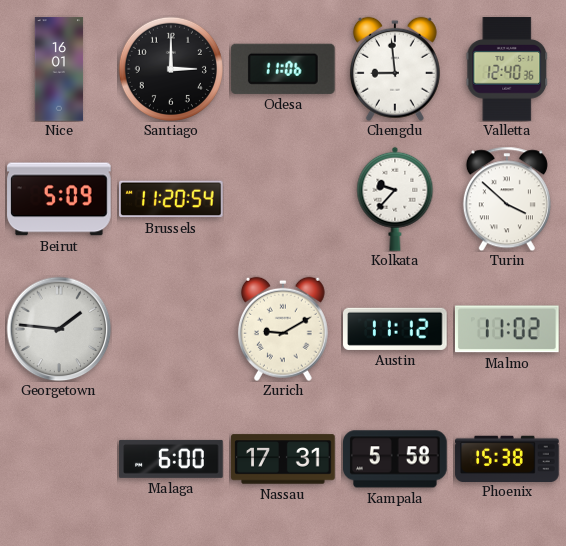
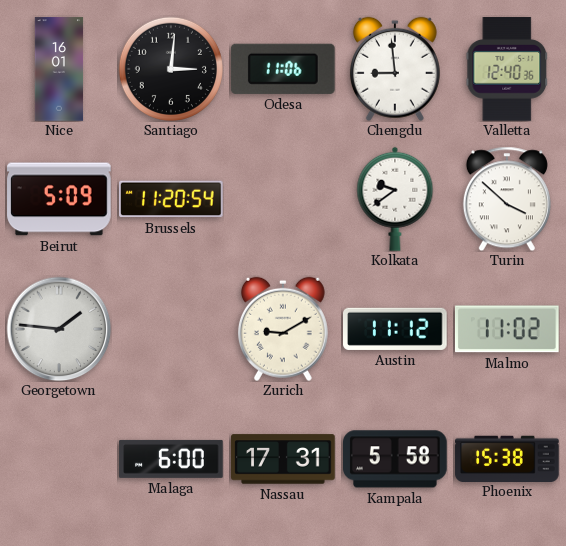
Santiago: 3:00 -> 3:01
Kolkata: 9:37 -> 9:39
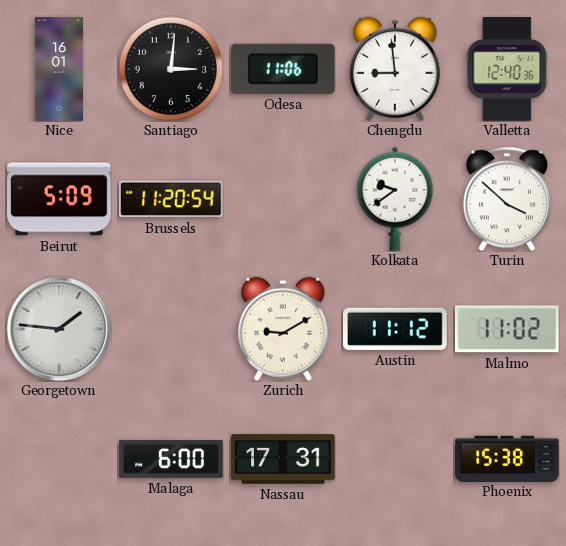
Kampala: 5:58 -> none
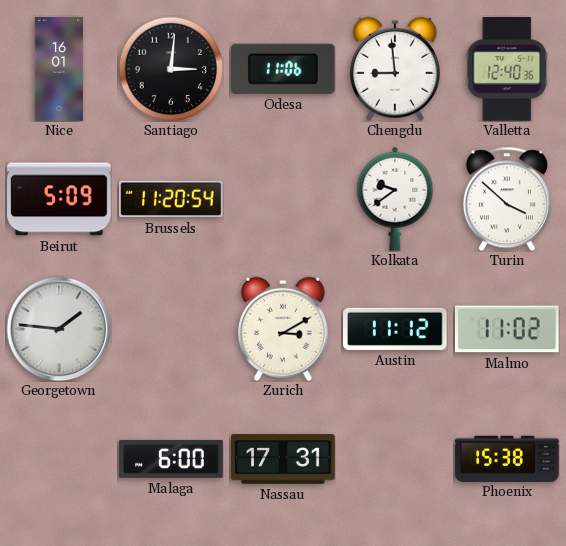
Zurich: 9:10 -> 3:10
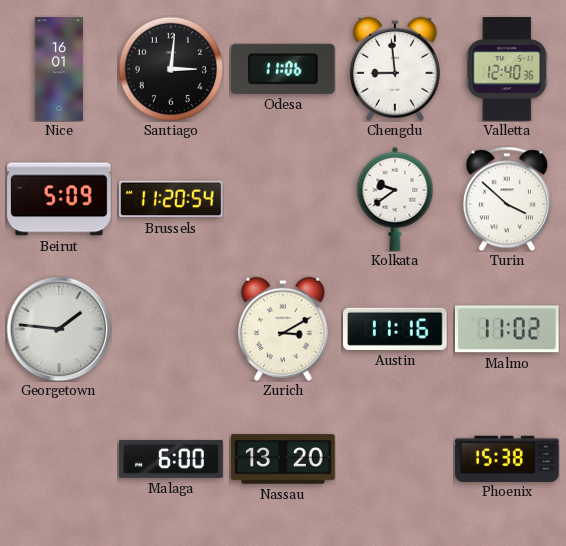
Austin: 11:12 -> 11:16
Nassau: 17:31 -> 13:20
